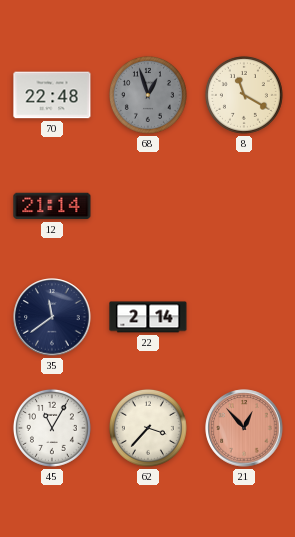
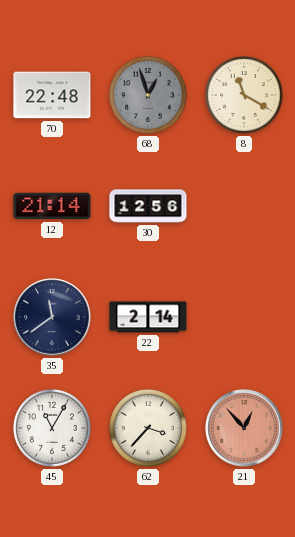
30: none -> 12:56
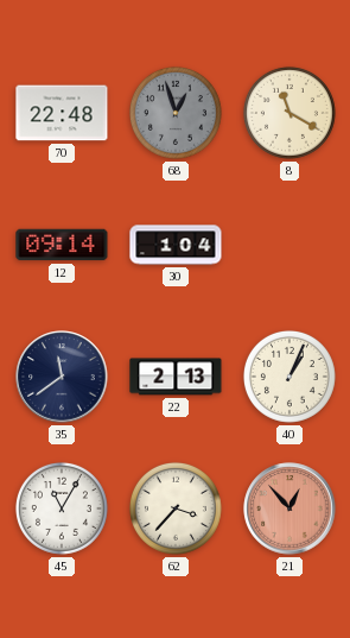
12: 21:14 -> 09:14
30: 12:56 -> 1:04
22: 2:14 -> 2:13
40: none -> 1:04
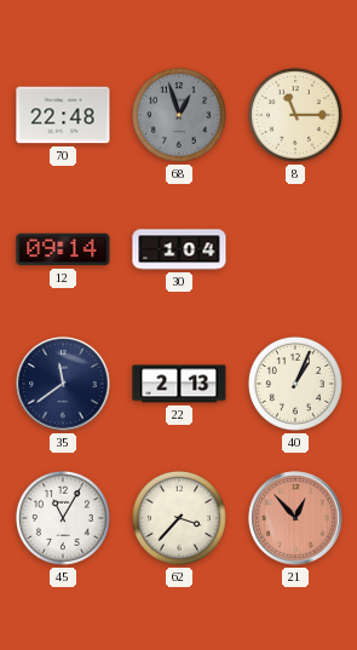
8: 11:20 -> 11:15
